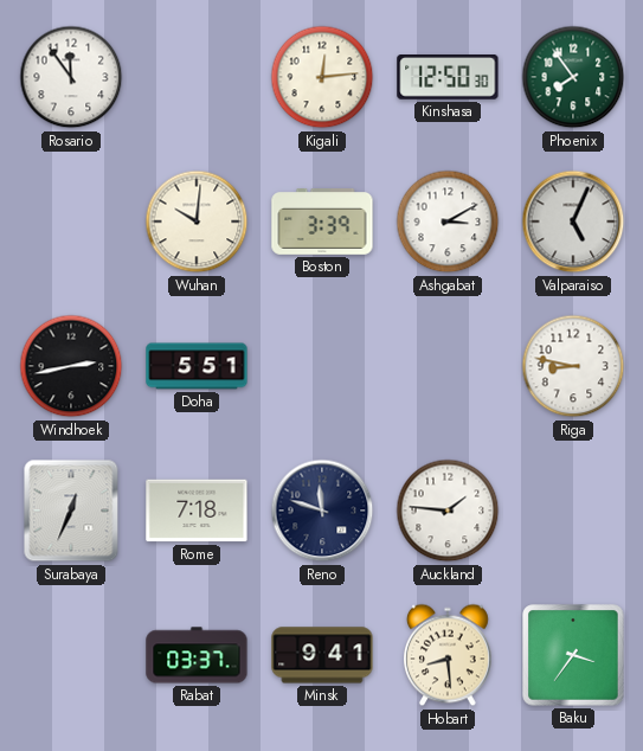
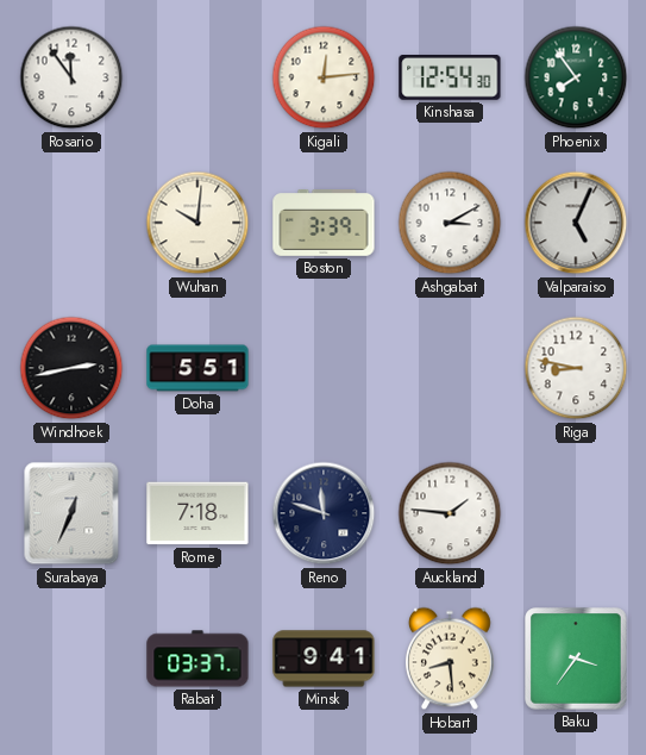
Kinshasa: 12:50 -> 12:54
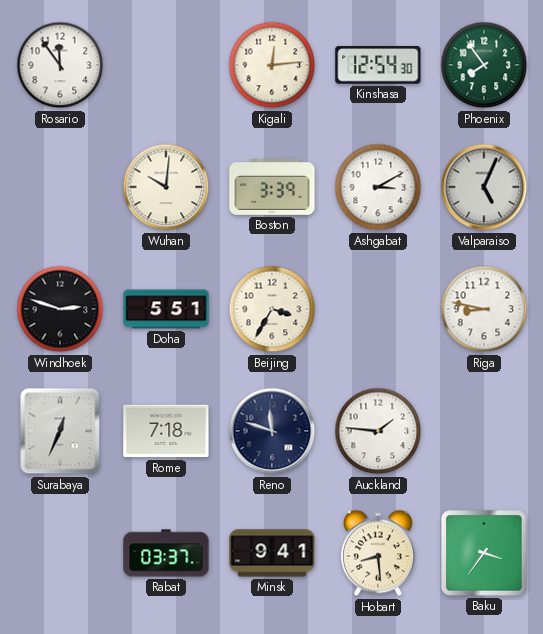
Windhoek: 2:43 -> 2:48
Beijing: none -> 3:35
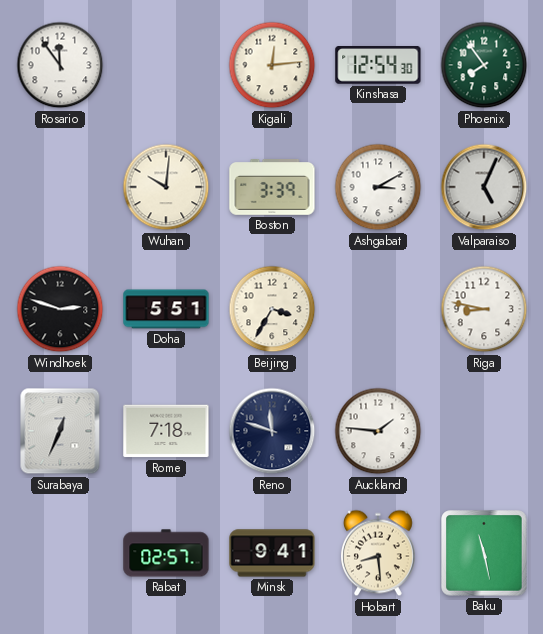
Rabat: 03:37 -> 02:57
Baku: 3:36 -> 11:28
